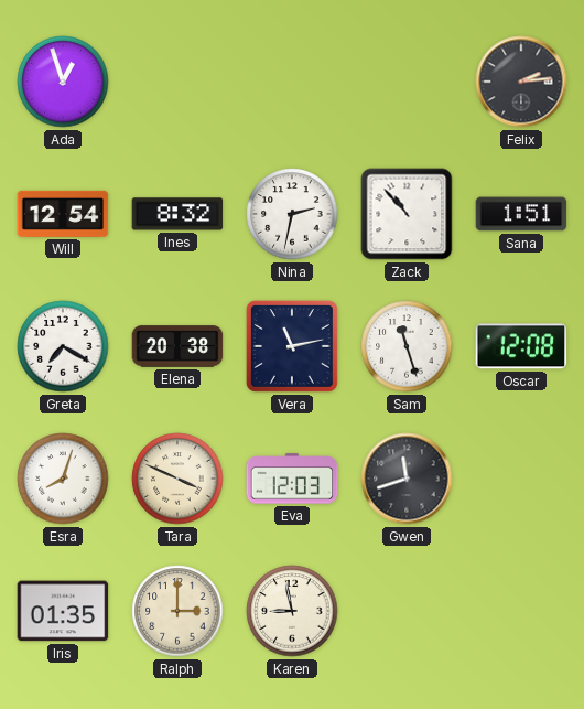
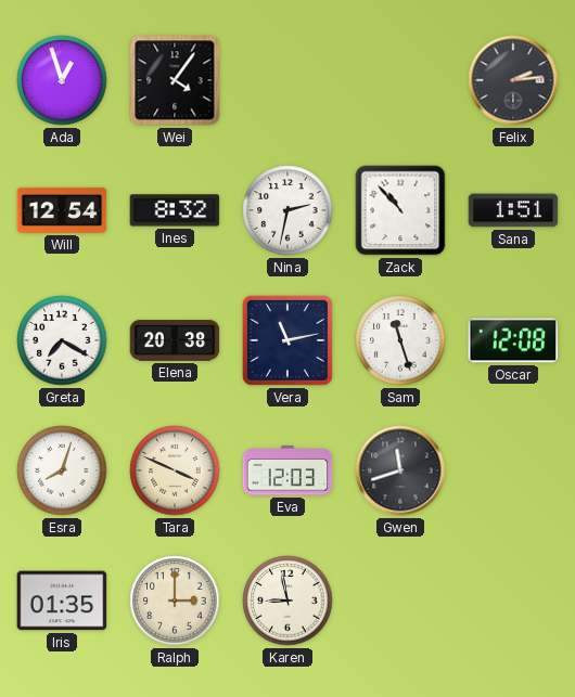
Wei: none -> 4:06
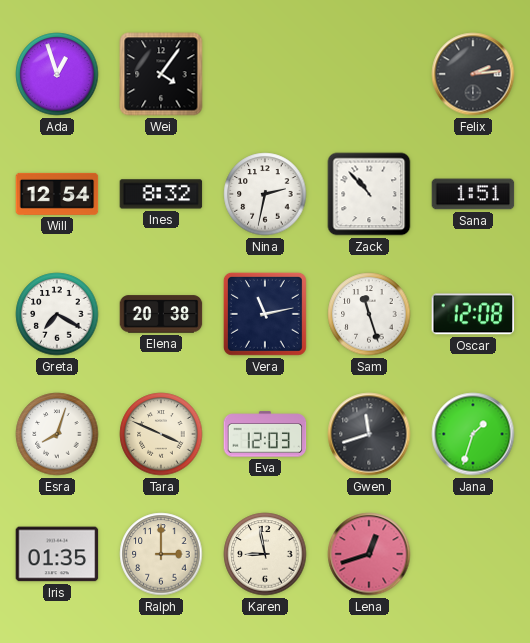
Jana: none -> 1:33
Lena: none -> 12:42
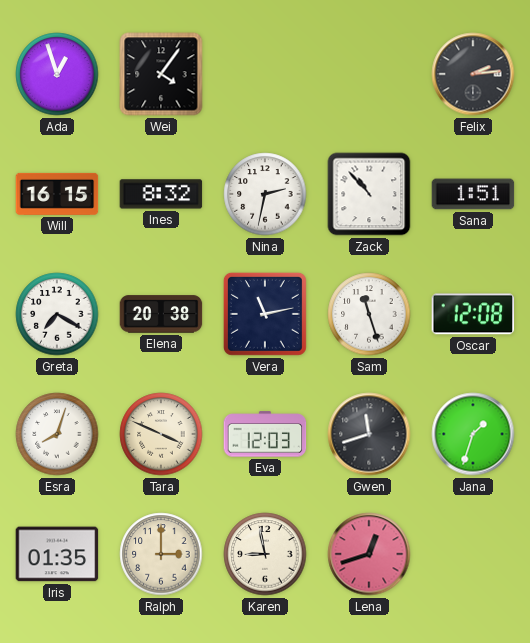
Will: 12:54 -> 16:15
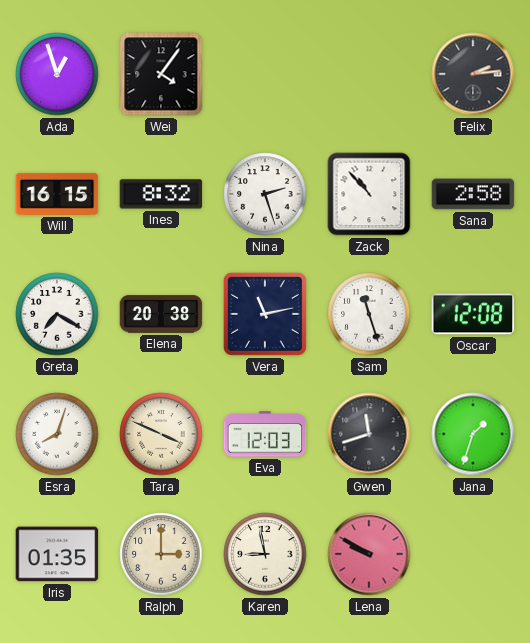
Nina: 2:32 -> 2:27
Sana: 1:51 -> 2:58
Lena: 12:42 -> 9:50
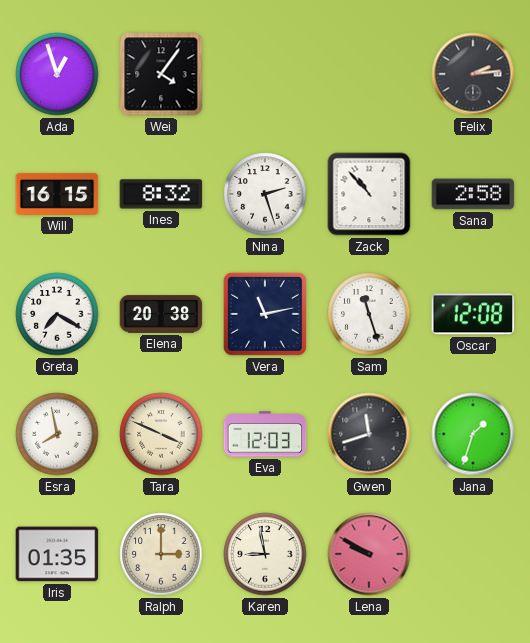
Esra: 8:03 -> 7:58
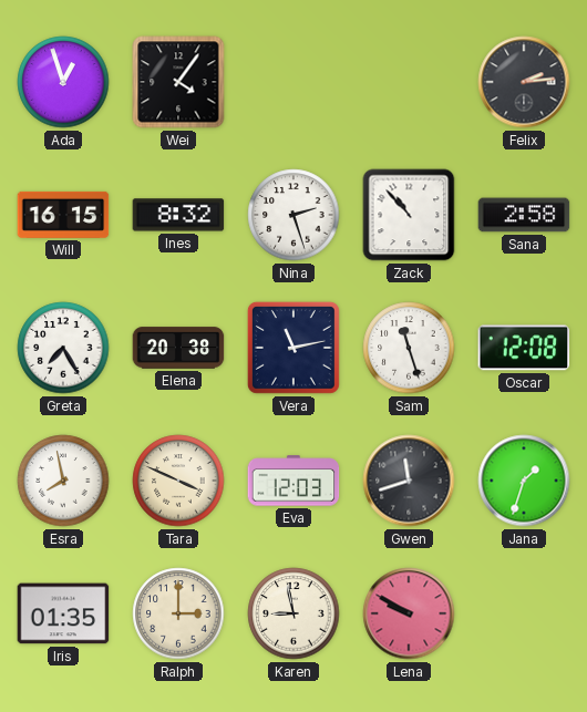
Greta: 7:20 -> 7:25
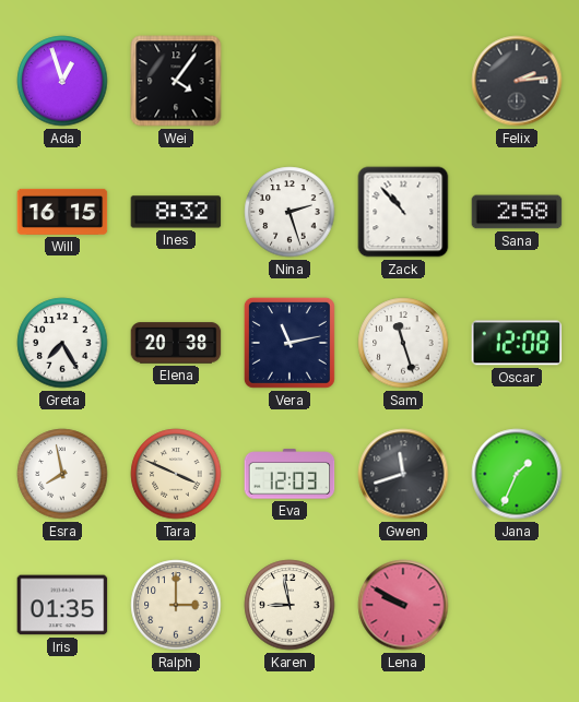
Jana: 1:33 -> 1:34
